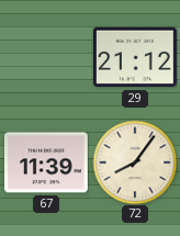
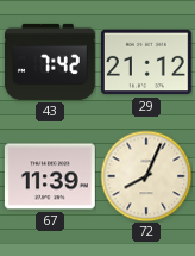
43: none -> 7:42
72: 8:06 -> 8:04
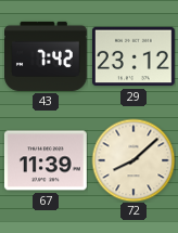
29: 21:12 -> 23:12
72: 8:04 -> 8:08
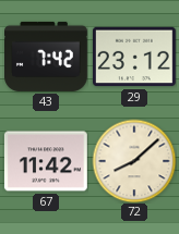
67: 11:39 -> 11:42
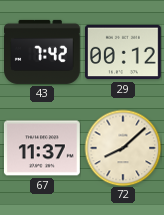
29: 23:12 -> 00:12
67: 11:42 -> 11:37
